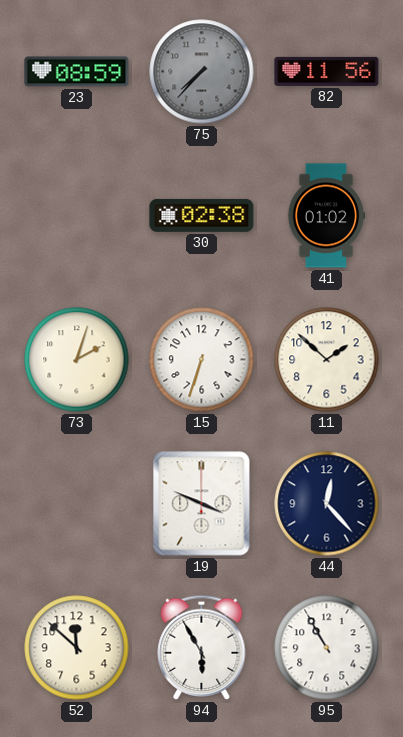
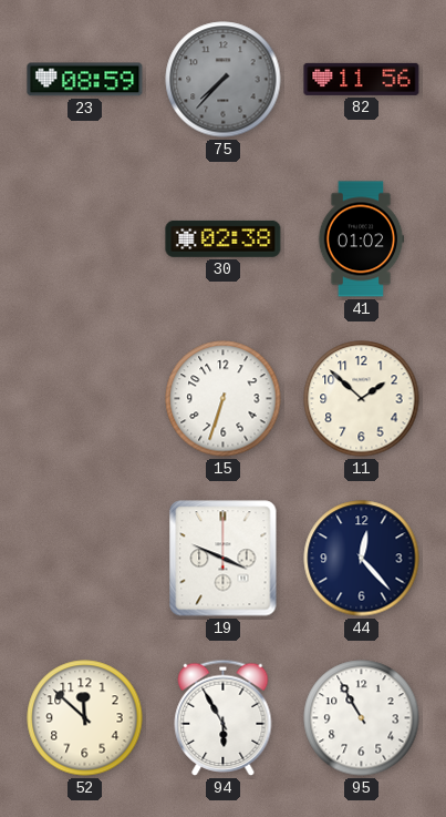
73: 2:03 -> none
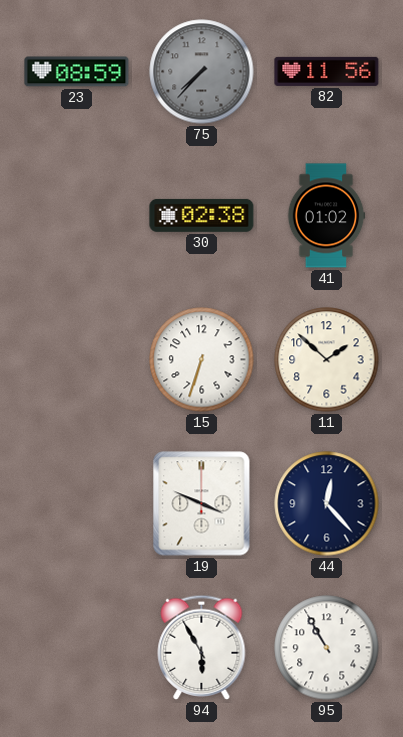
52: 11:52 -> none
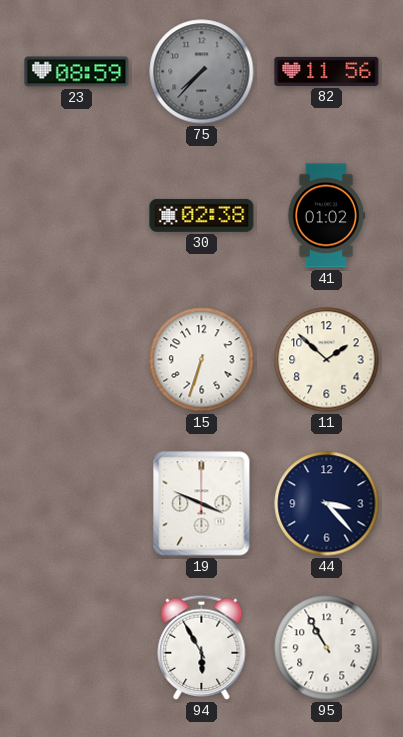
44: 12:23 -> 3:23
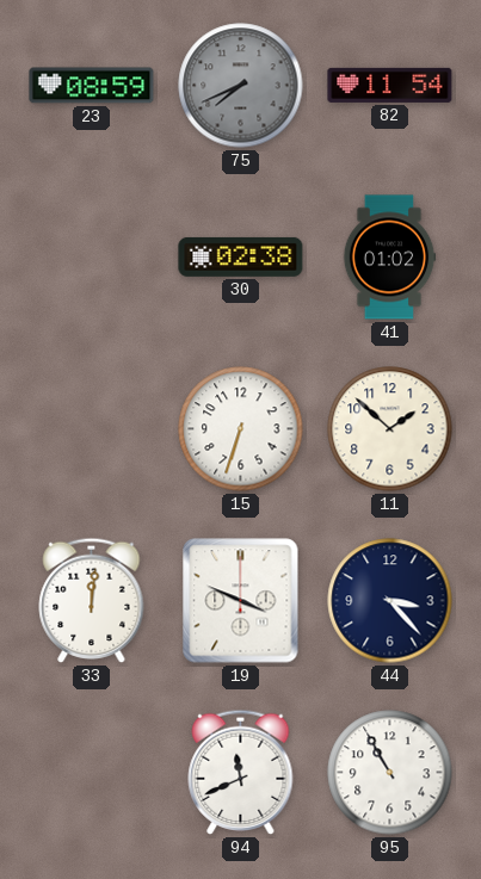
75: 7:37 -> 7:41
82: 11:56 -> 11:54
33: none -> 12:01
94: 5:55 -> 11:41
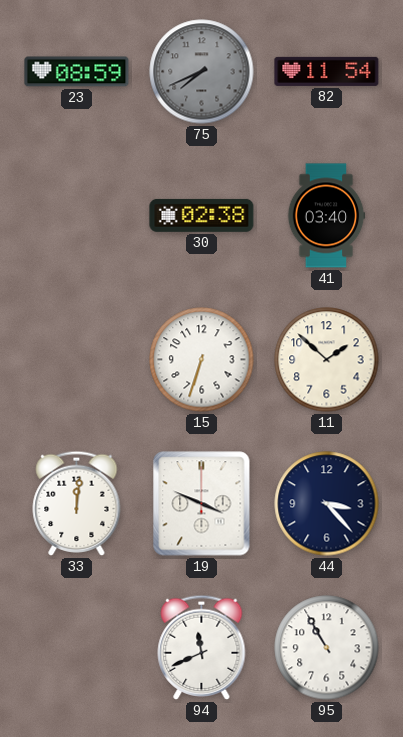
41: 01:02 -> 03:40
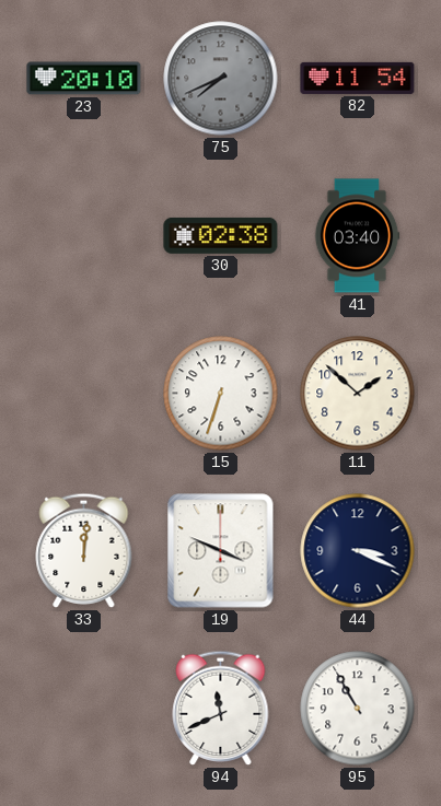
23: 08:59 -> 20:10
44: 3:23 -> 3:19
